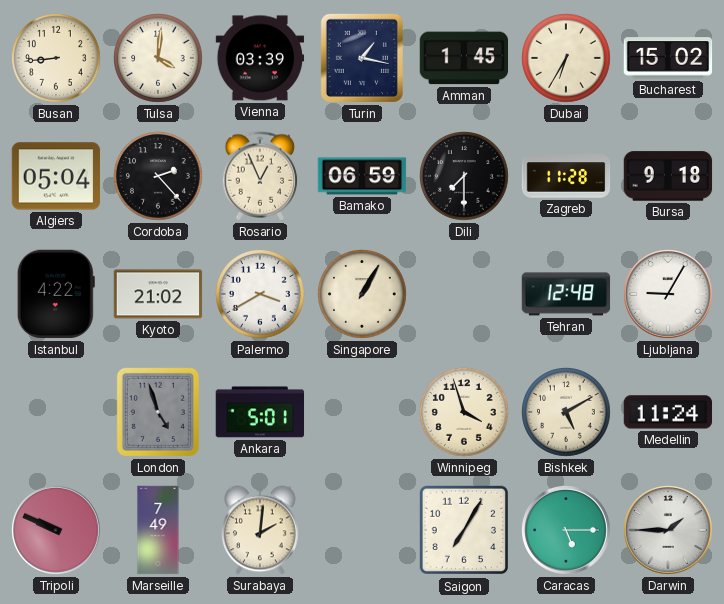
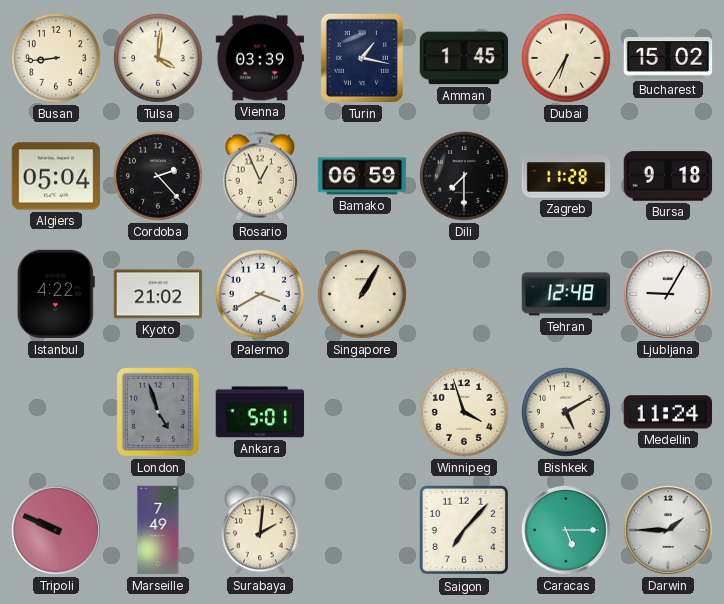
Saigon: 7:05 -> 7:07
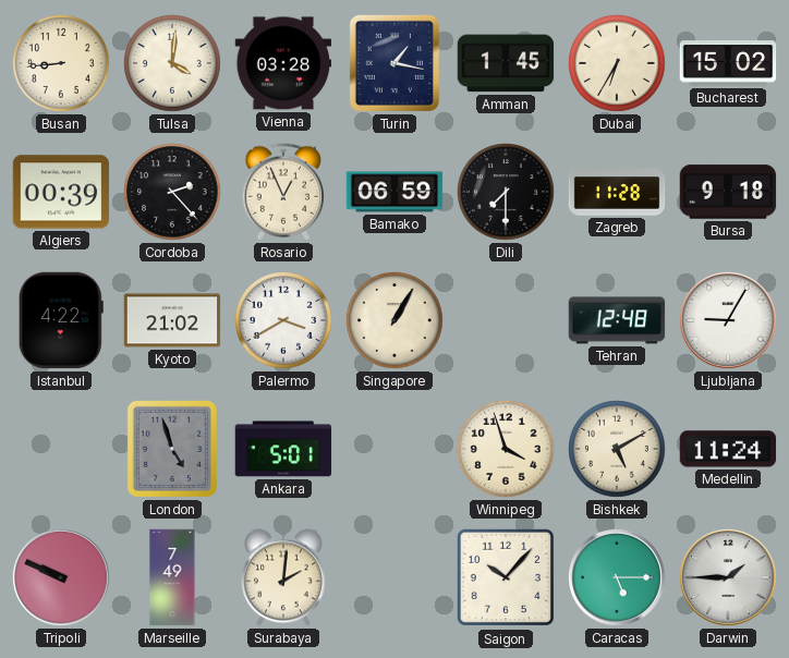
Vienna: 03:39 -> 03:28
Algiers: 05:04 -> 00:39
Saigon: 7:07 -> 10:07
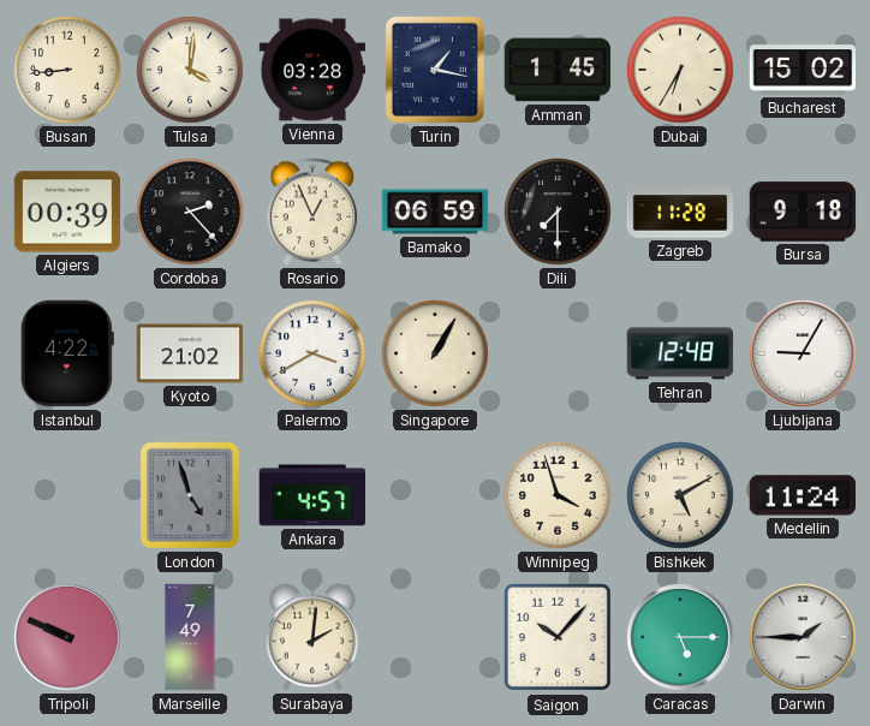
Ankara: 5:01 -> 4:57
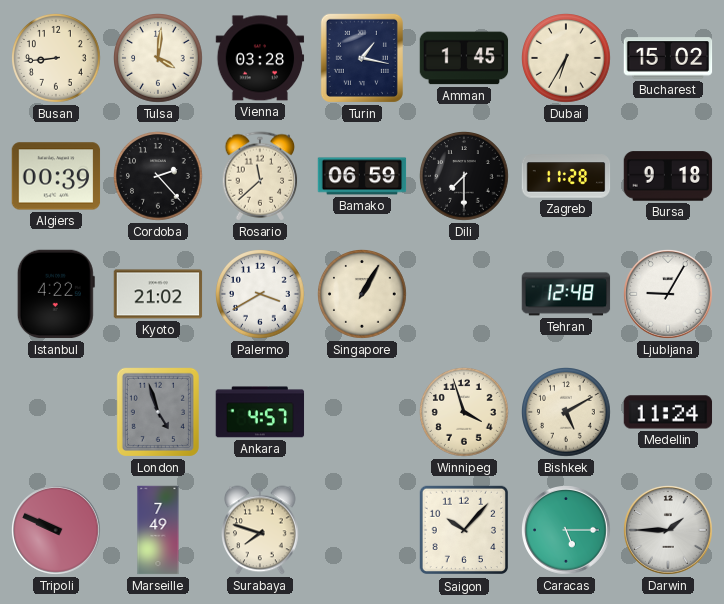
Rosario: 12:56 -> 11:38
Surabaya: 2:01 -> 7:48
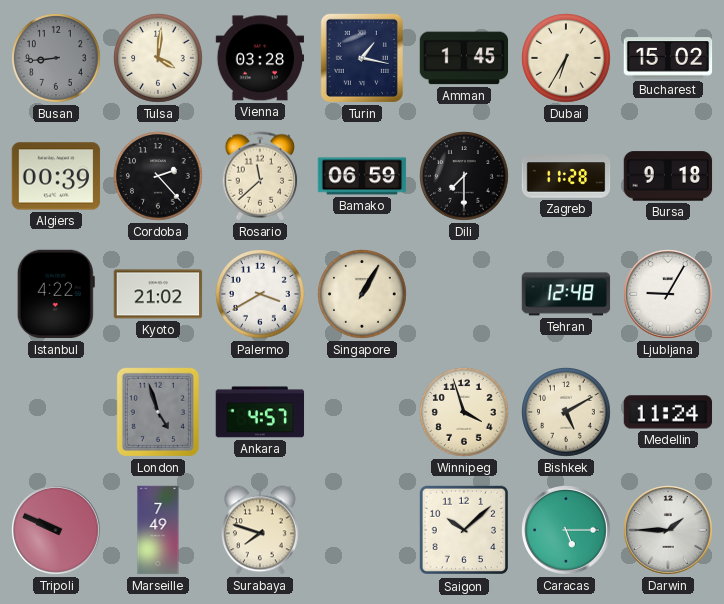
Busan dial: cream -> grey
Saigon: 10:07 -> 10:08
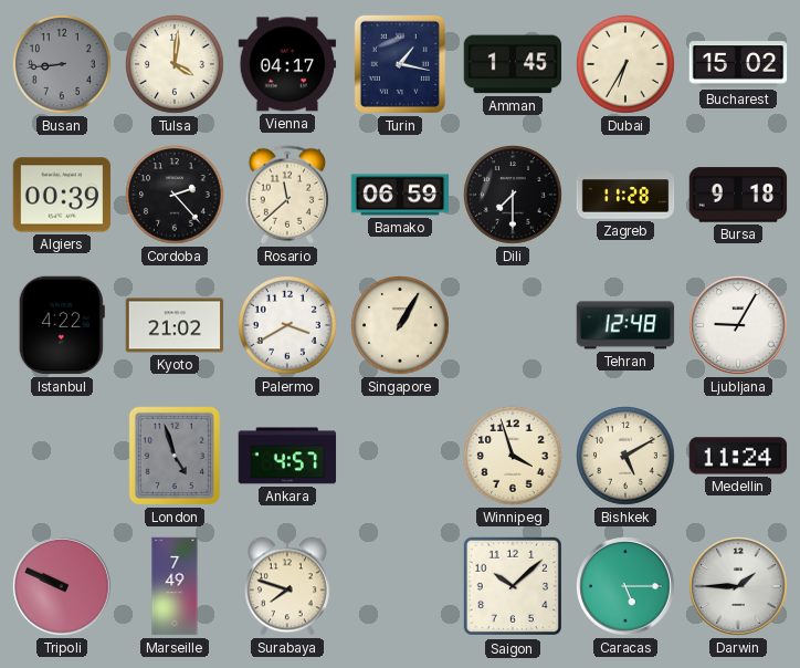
Vienna: 03:28 -> 04:17
